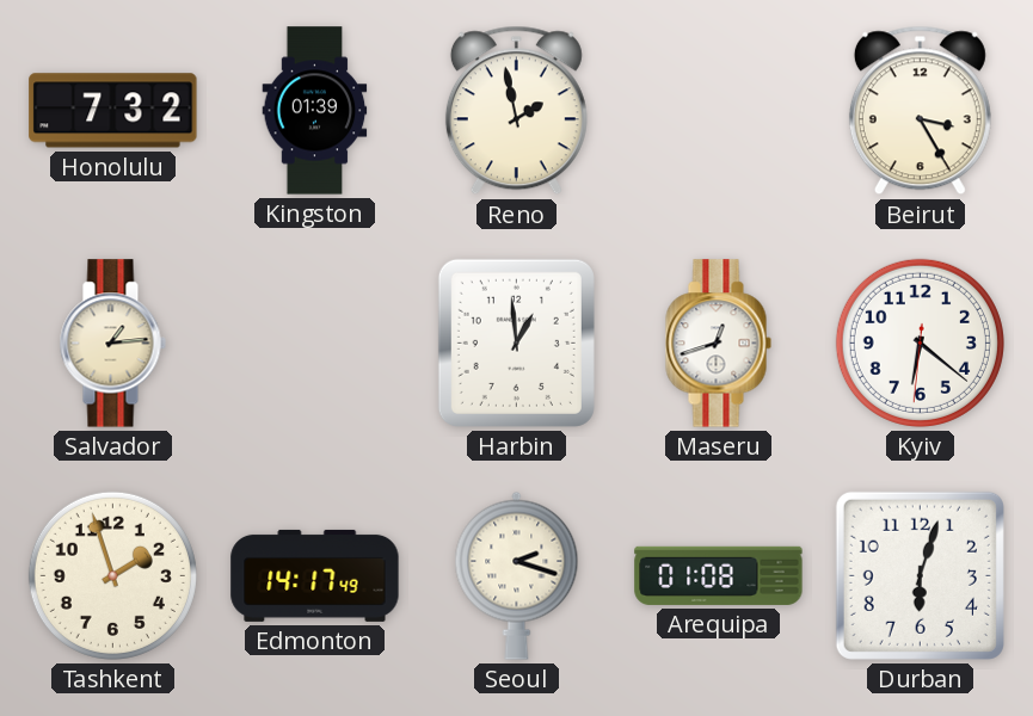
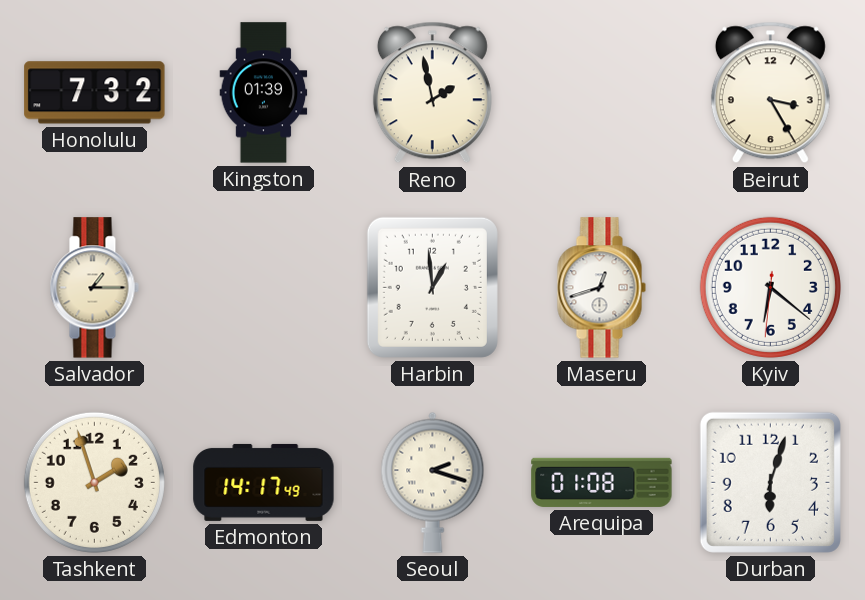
Salvador: 1:14 -> 1:15
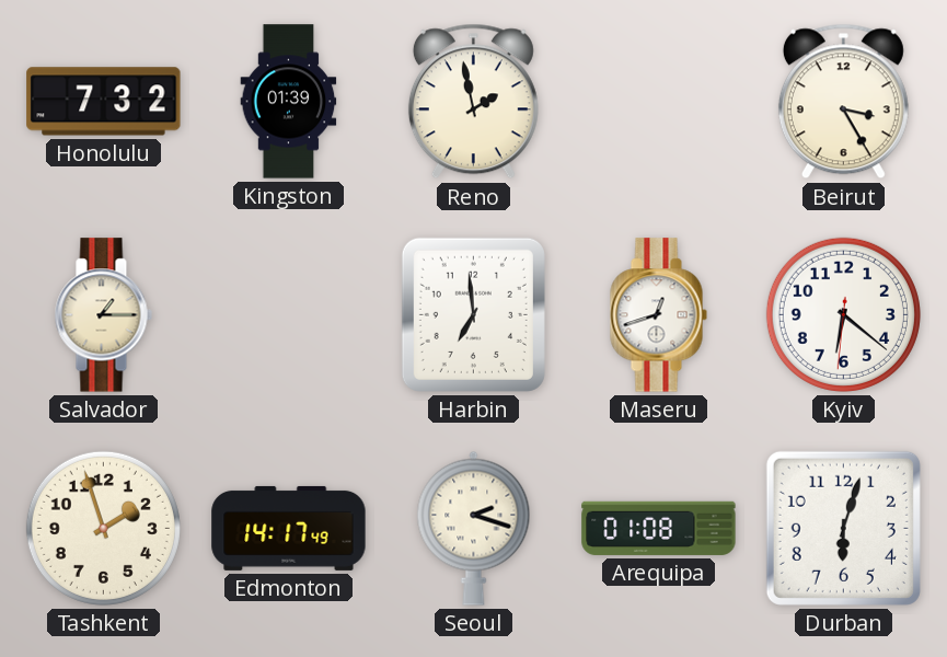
Harbin: 12:59 -> 6:59
